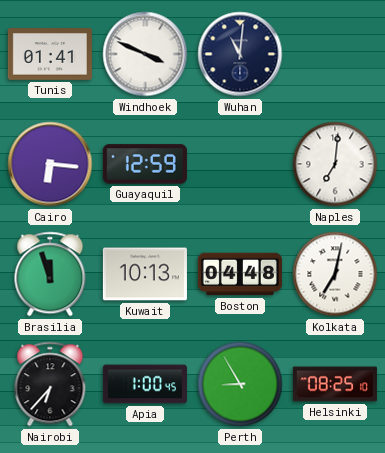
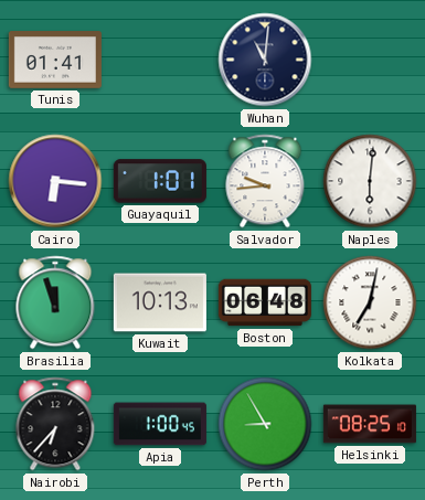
Windhoek: 3:49 -> none
Guayaquil: 12:59 -> 1:01
Salvador: none -> 9:44
Naples: 7:01 -> 6:01
Boston: 04:48 -> 06:48
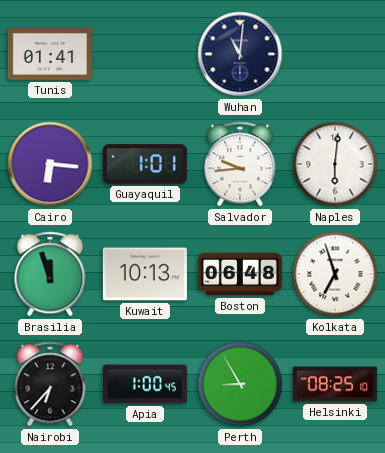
Kolkata: 7:02 -> 6:57
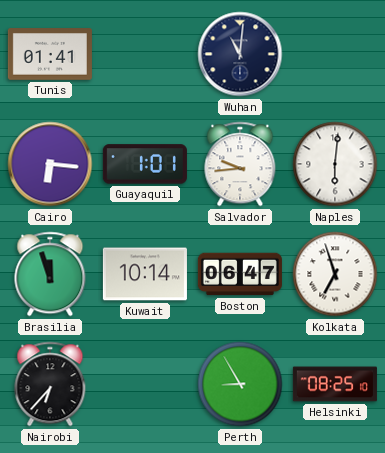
Kuwait: 10:13 -> 10:14
Boston: 06:48 -> 06:47
Apia: 1:00 -> none
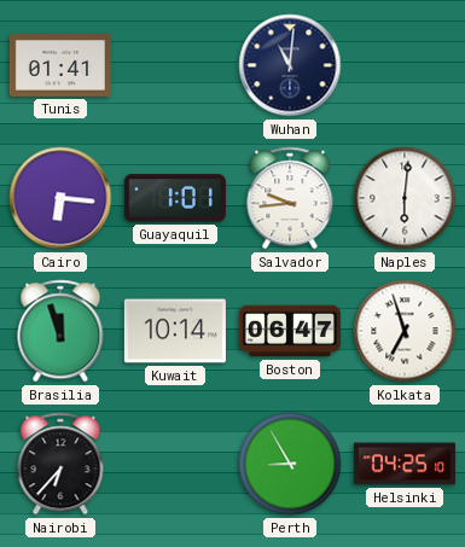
Helsinki: 08:25 -> 04:25
